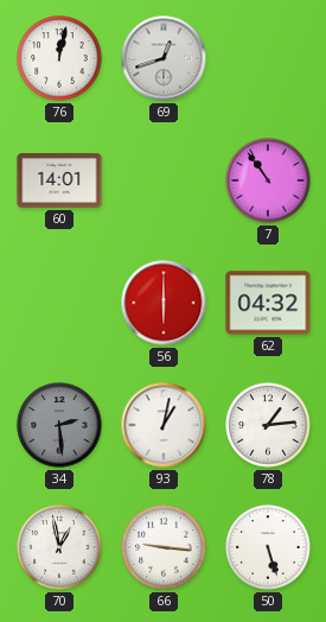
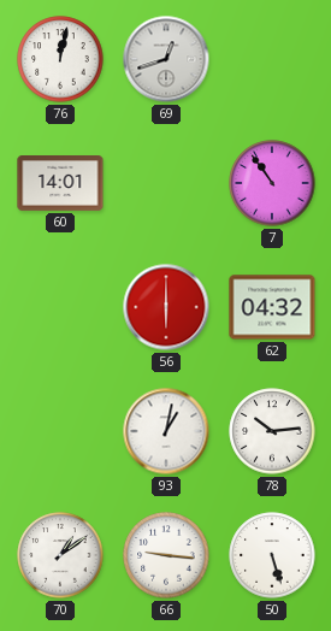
34: 2:29 -> none
78: 1:14 -> 10:14
70: 12:58 -> 1:09
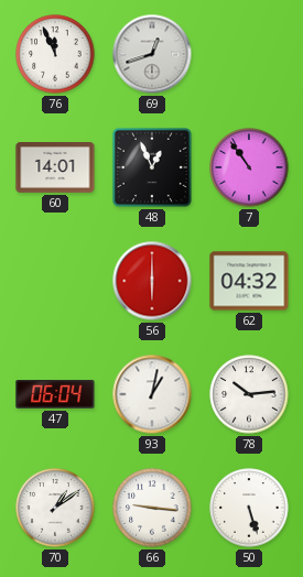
76: 12:02 -> 11:56
48: none -> 12:56
47: none -> 06:04
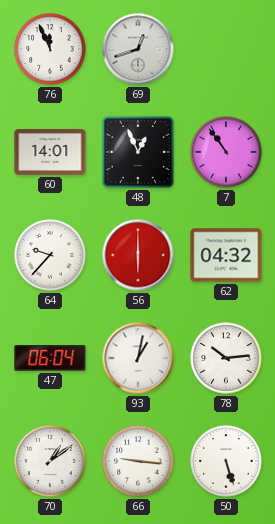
64: none -> 9:37
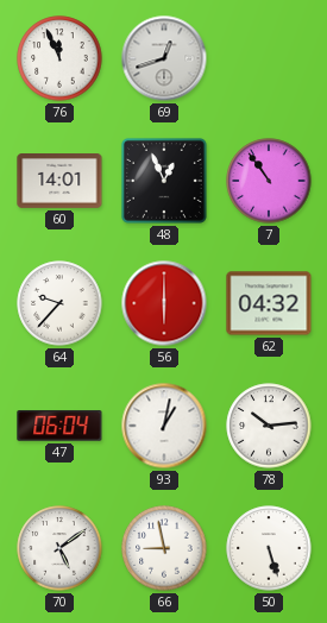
70: 1:09 -> 5:09
66: 9:16 -> 8:58
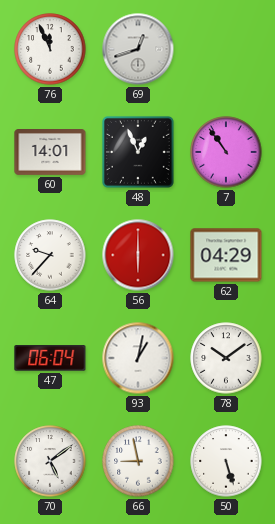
62: 04:32 -> 04:29
78: 10:14 -> 10:09
